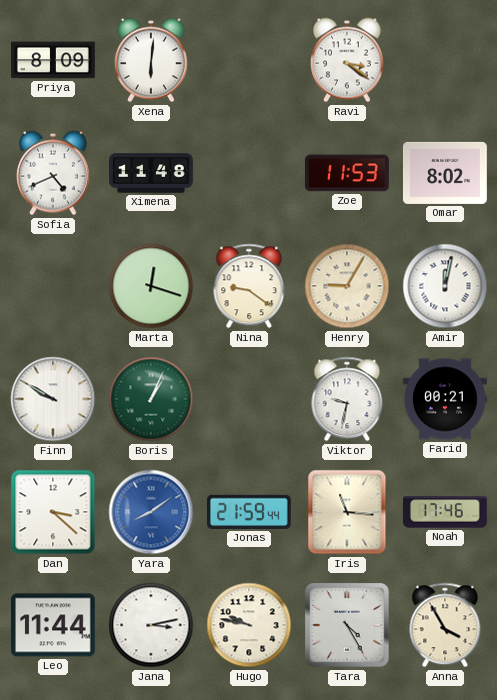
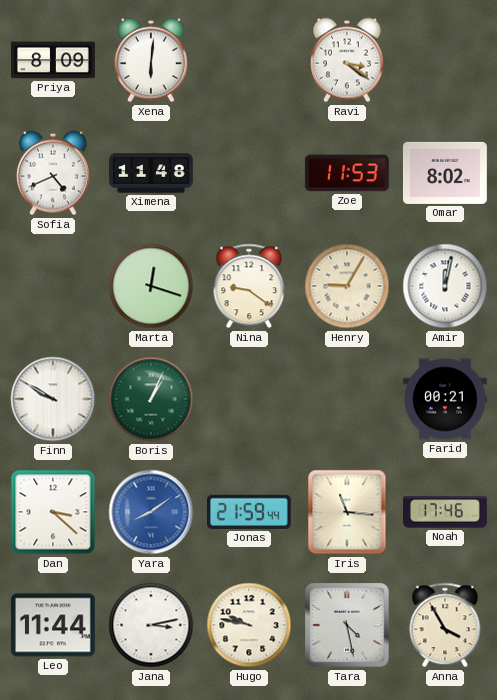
Viktor: 9:32 -> none
Tara: 4:25 -> 4:28
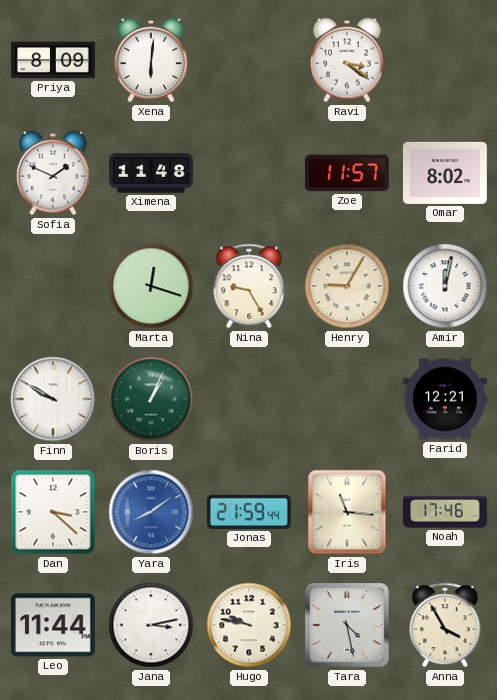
Sofia: 4:41 -> 1:49
Zoe: 11:53 -> 11:57
Nina: 9:21 -> 9:25
Farid: 00:21 -> 12:21
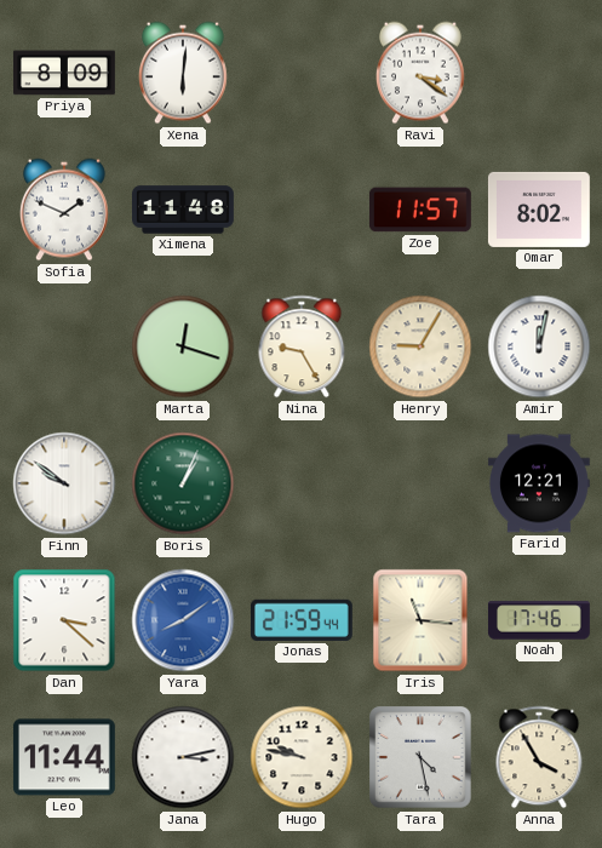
Finn: 9:50 -> 9:51
